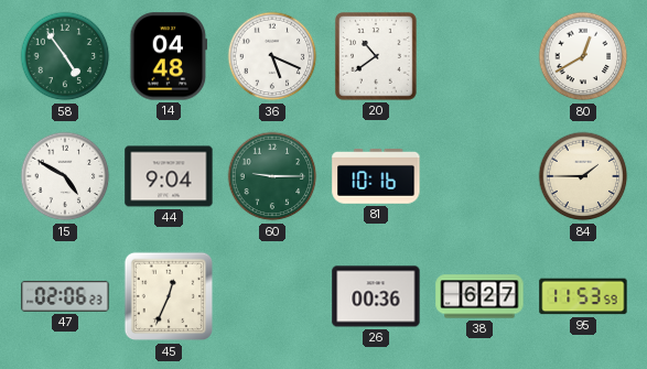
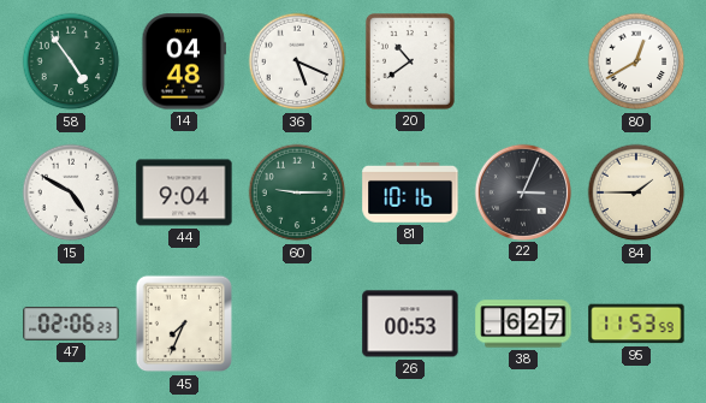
22: none -> 3:04
45: 12:34 -> 7:34
26: 00:36 -> 00:53
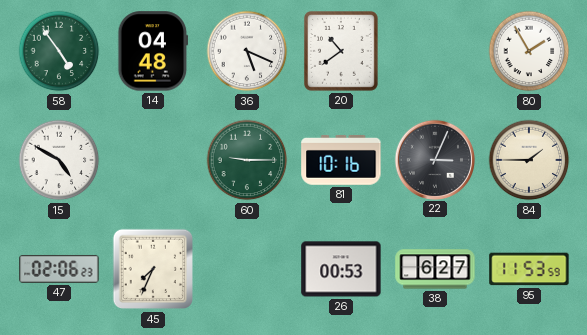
80: 12:40 -> 1:55
44: 9:04 -> none
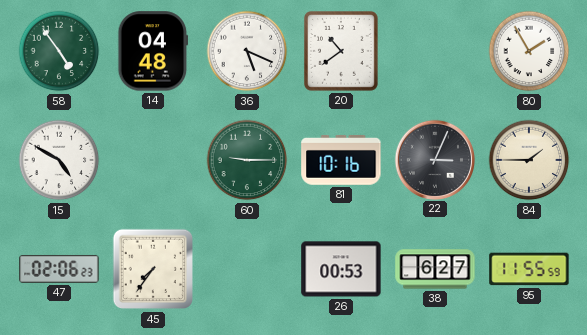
45: 7:34 -> 7:36
95: 11:53 -> 11:55
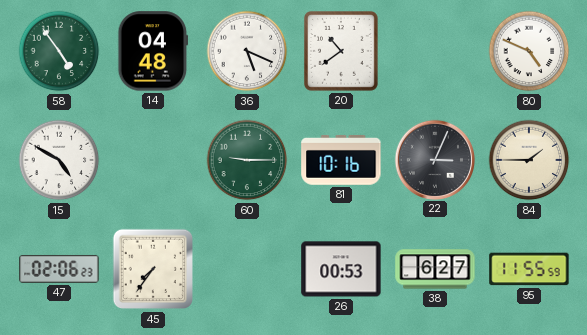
80: 1:55 -> 4:49
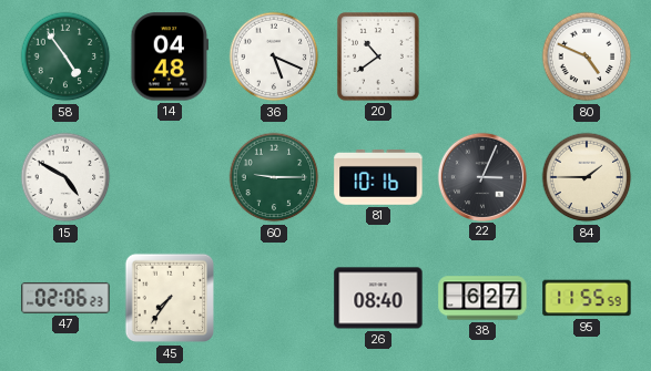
26: 00:53 -> 08:40
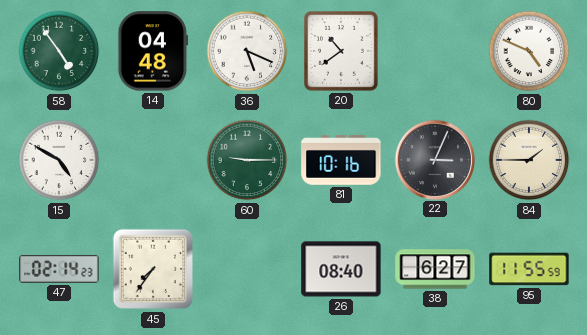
47: 02:06 -> 02:14
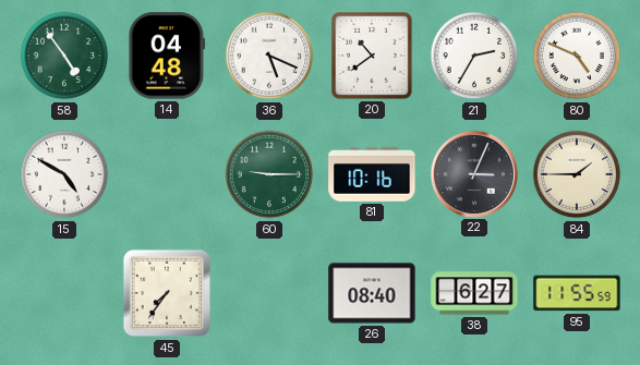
21: none -> 2:35
47: 02:14 -> none
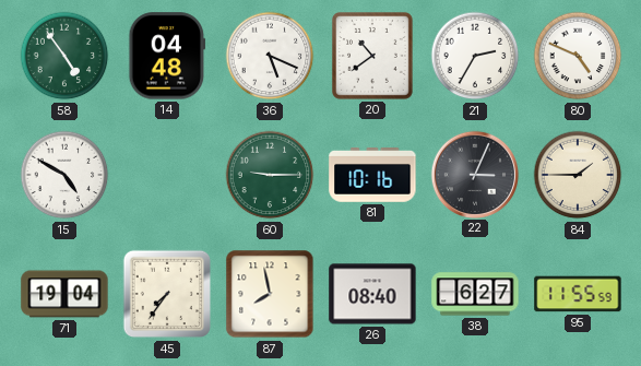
71: none -> 19:04
87: none -> 7:58
